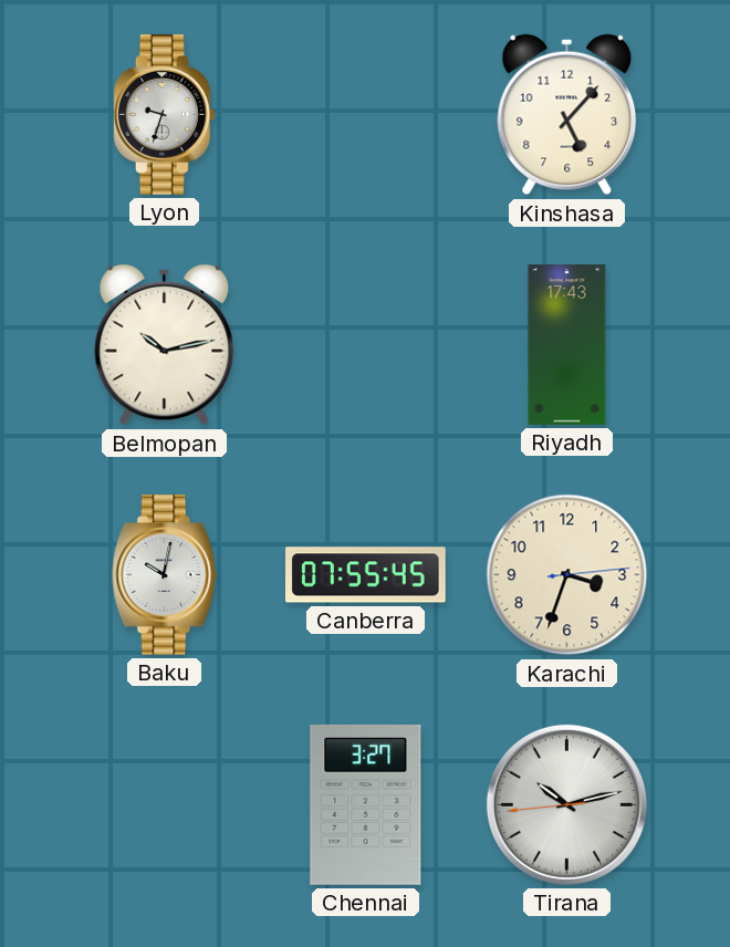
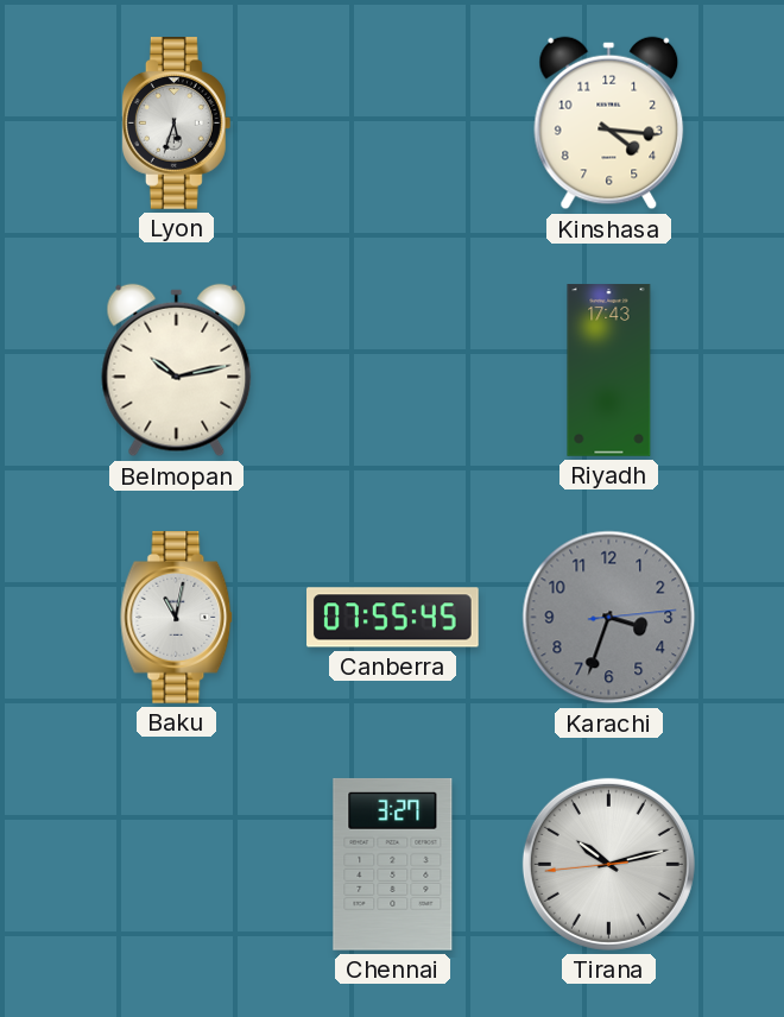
Lyon: 9:33 -> 5:33
Kinshasa: 5:07 -> 4:16
Baku: 10:02 -> 11:02
Karachi dial: cream -> grey
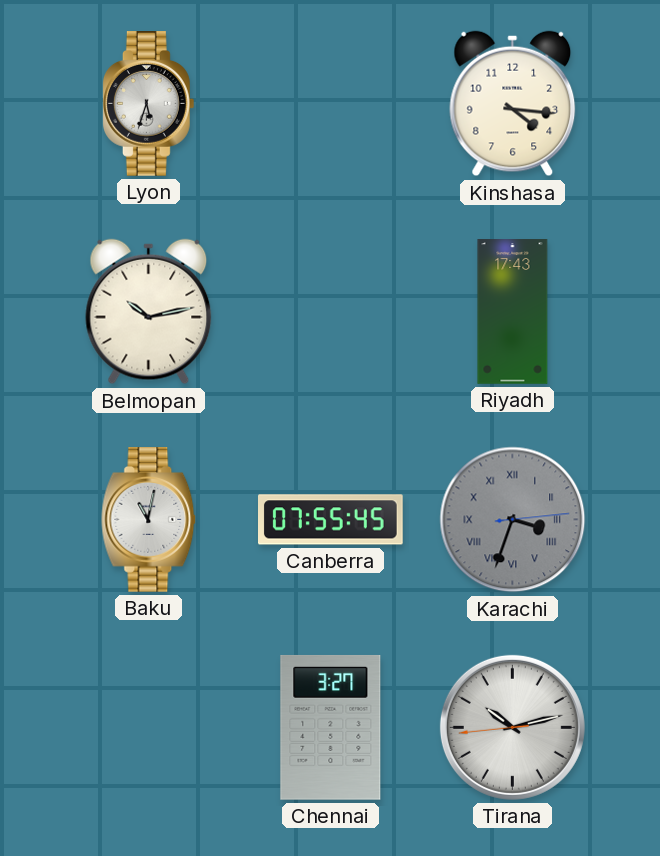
Karachi numerals: Arabic -> Roman
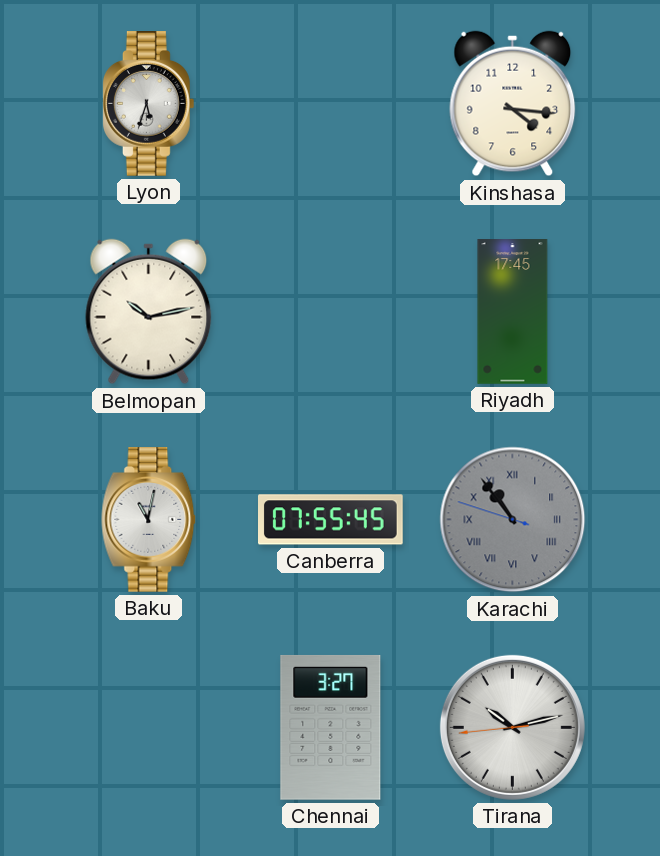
Riyadh: 17:43 -> 17:45
Karachi: 3:33 -> 10:53
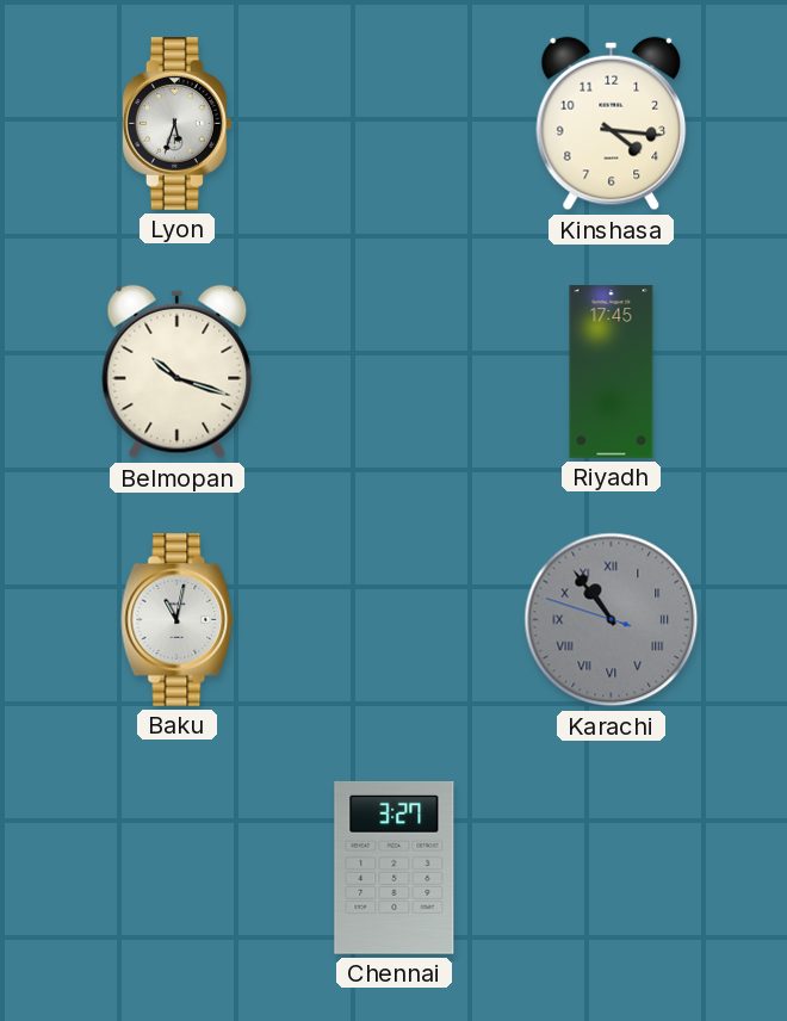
Belmopan: 10:13 -> 10:18
Canberra: 07:55 -> none
Tirana: 10:12 -> none
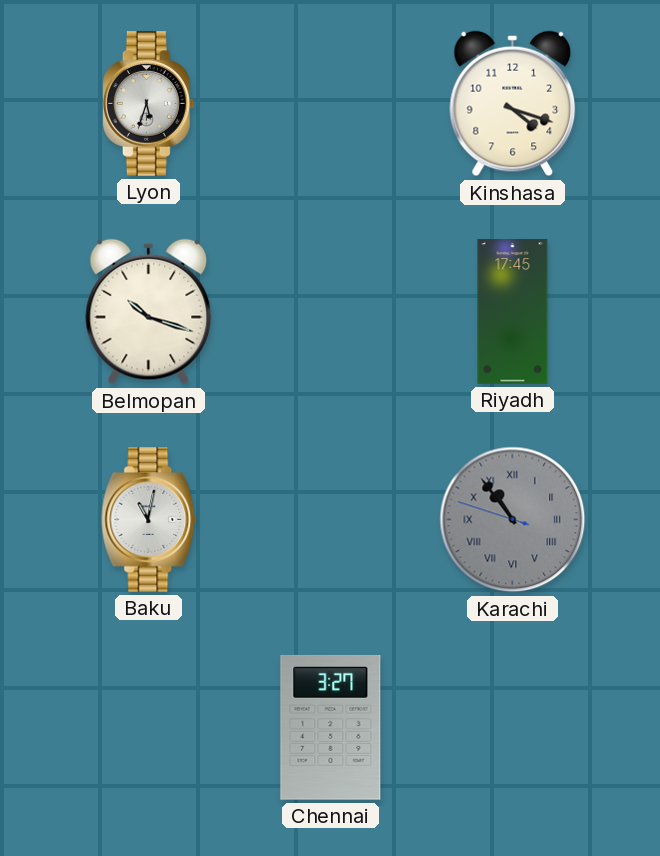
Kinshasa: 4:16 -> 4:18
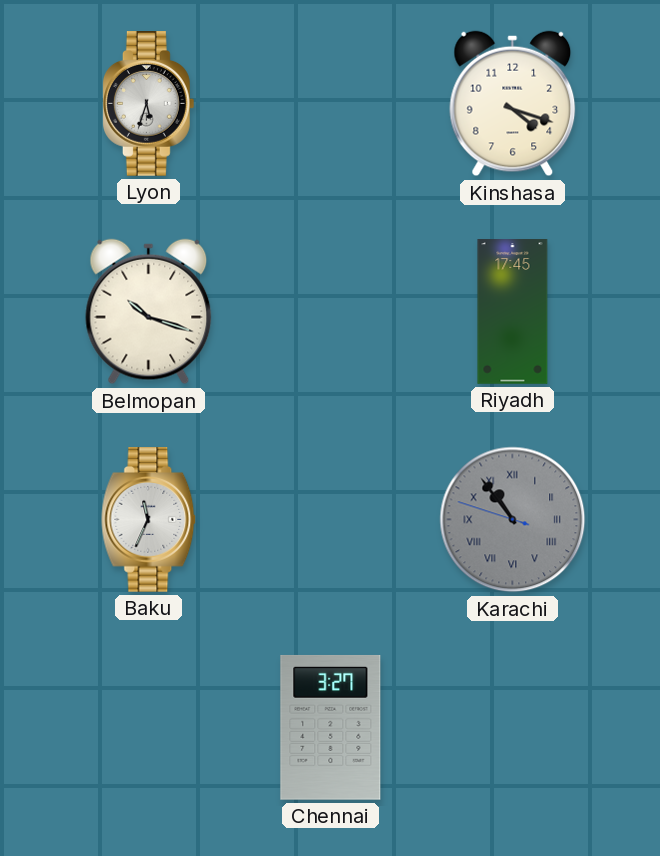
Baku: 11:02 -> 11:34
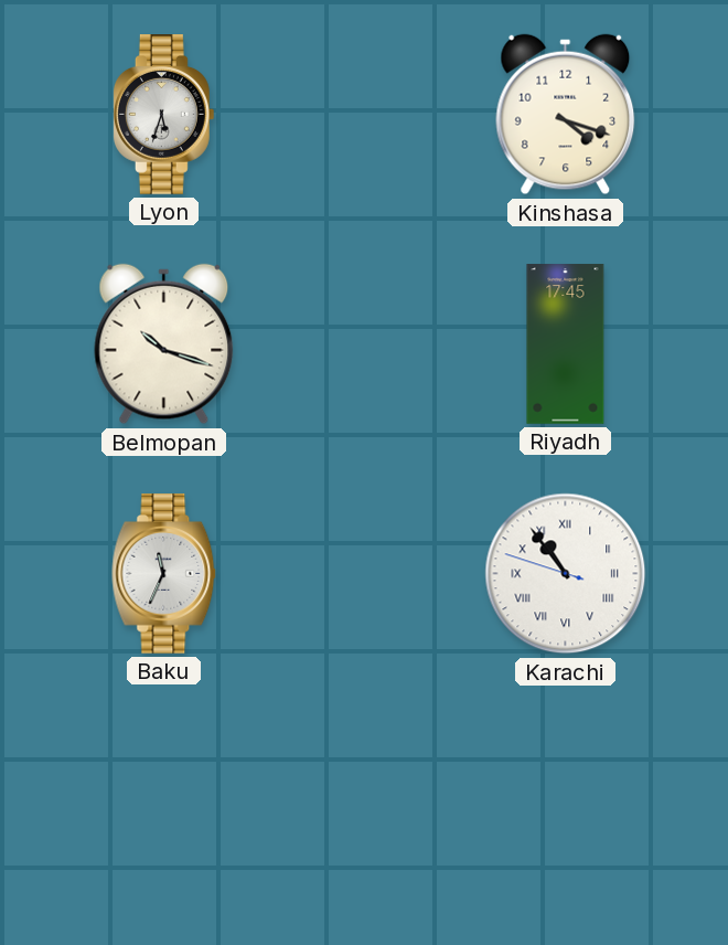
Karachi dial: grey -> white
Chennai: 3:27 -> none
